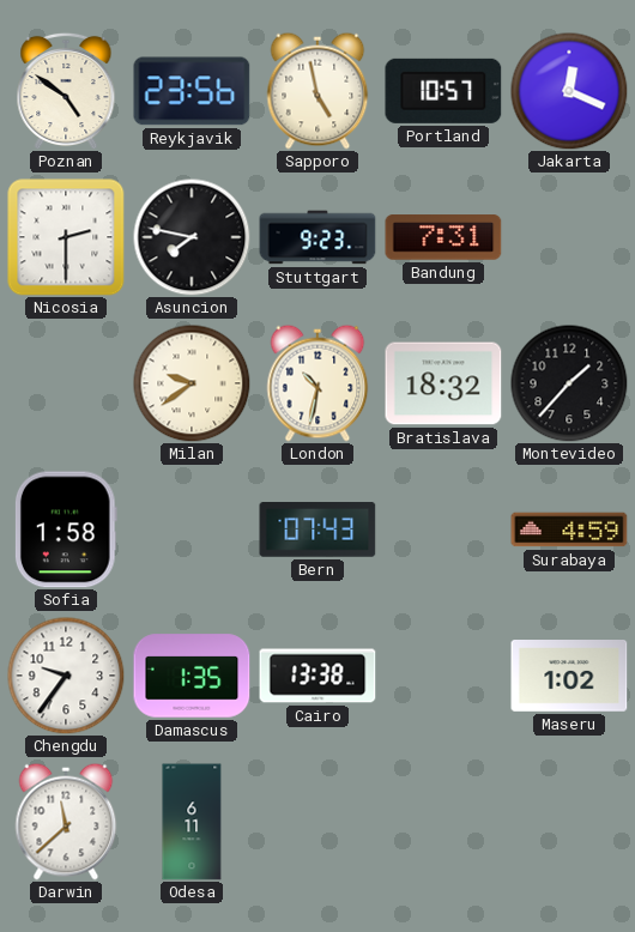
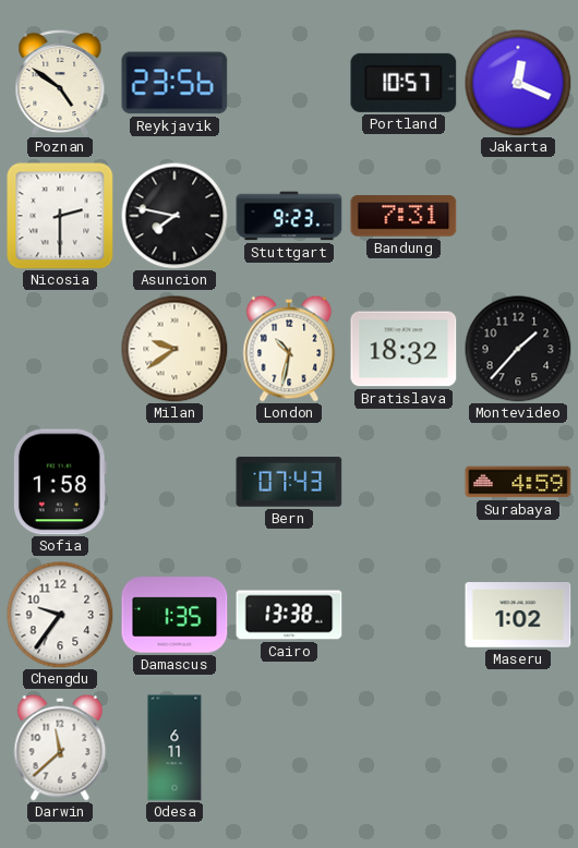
Sapporo: 4:58 -> none
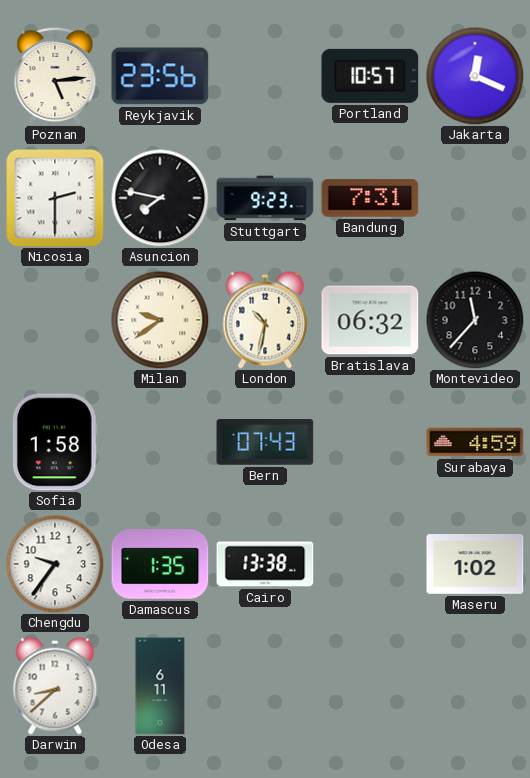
Poznan: 4:51 -> 5:14
Bratislava: 18:32 -> 06:32
Montevideo: 1:37 -> 11:37
Darwin: 11:38 -> 8:38
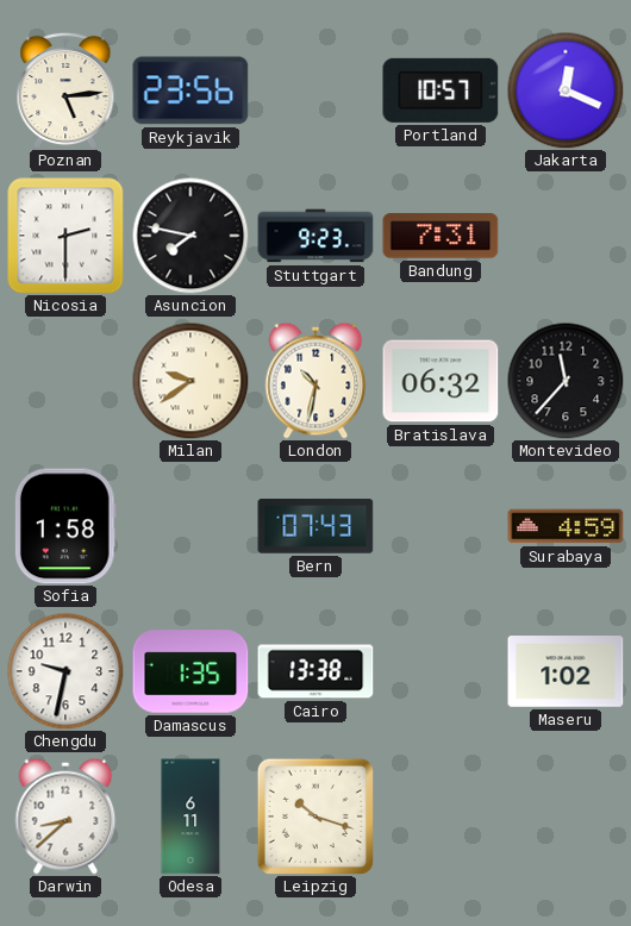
Chengdu: 9:36 -> 9:32
Leipzig: none -> 10:18
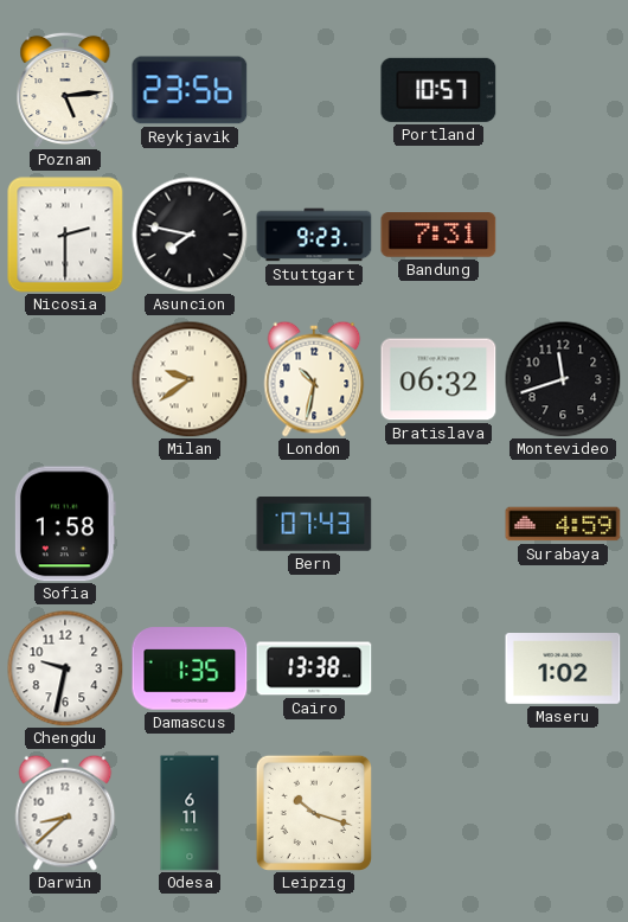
Jakarta: 12:19 -> none
Montevideo: 11:37 -> 11:42
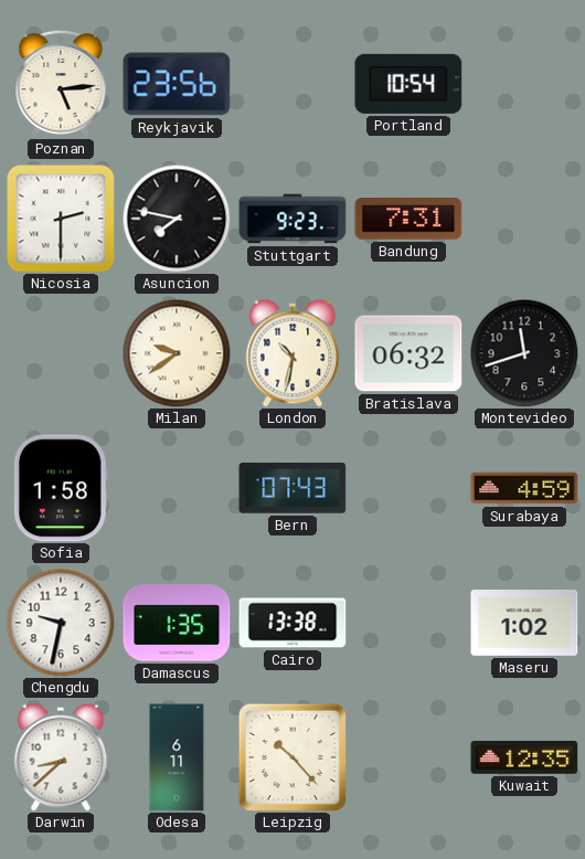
Portland: 10:57 -> 10:54
Leipzig: 10:18 -> 10:23
Kuwait: none -> 12:35
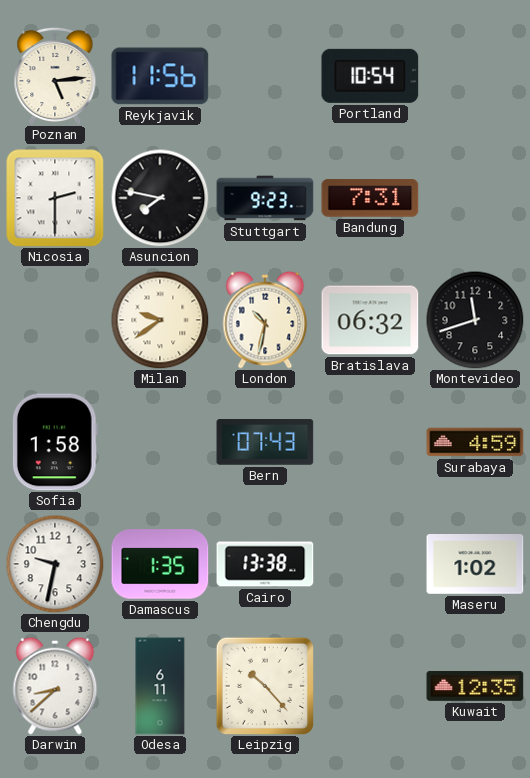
Reykjavik: 23:56 -> 11:56
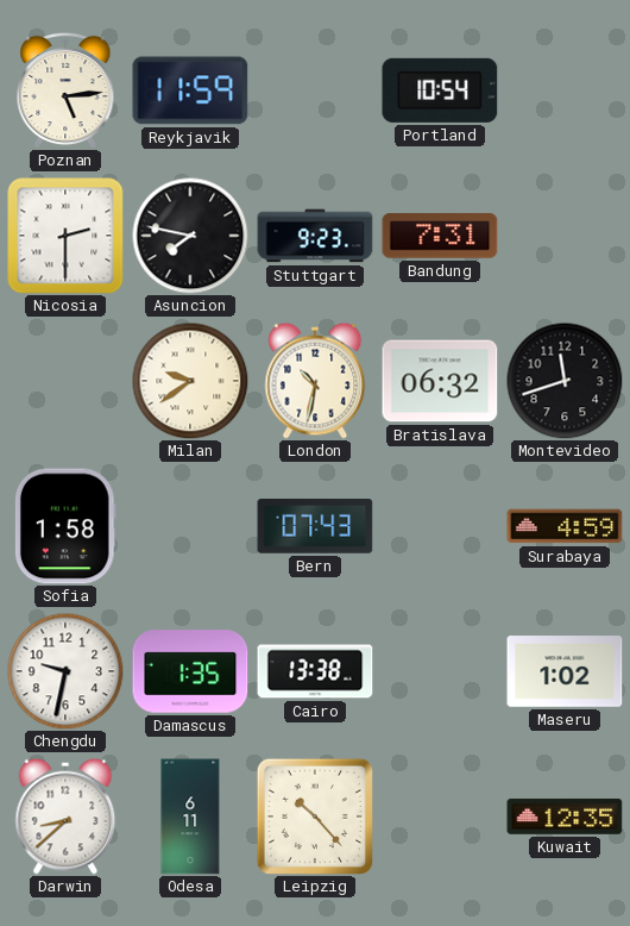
Reykjavik: 11:56 -> 11:59
